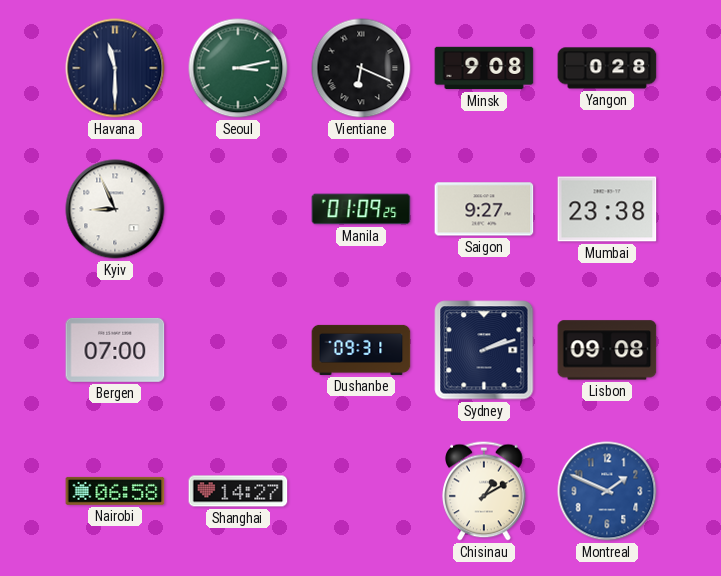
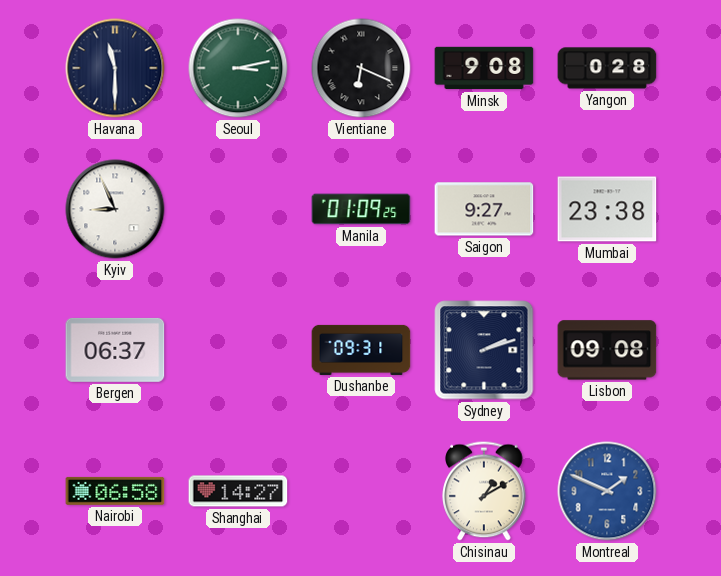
Bergen: 07:00 -> 06:37
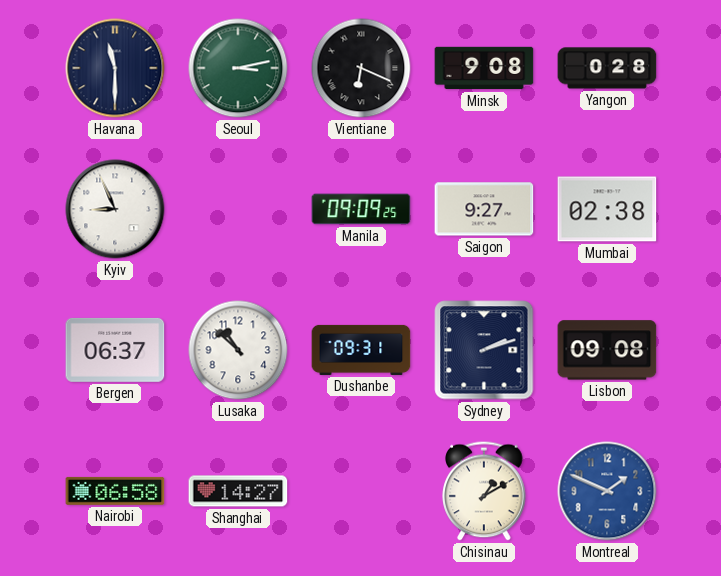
Manila: 01:09 -> 09:09
Mumbai: 23:38 -> 02:38
Lusaka: none -> 10:52
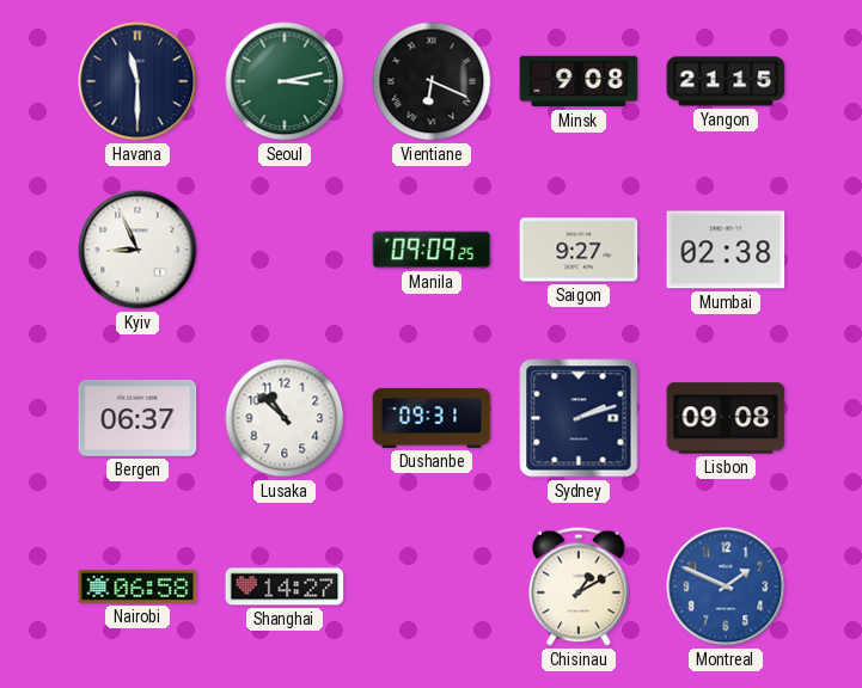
Yangon: 0:28 -> 21:15
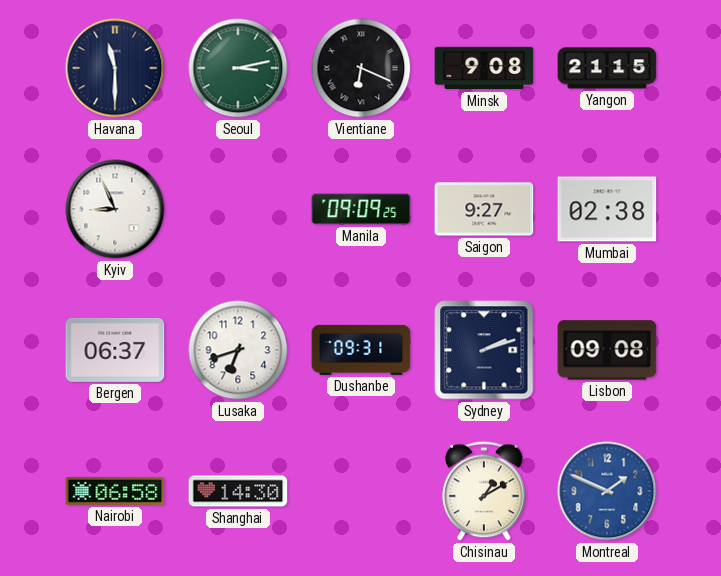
Lusaka: 10:52 -> 6:42
Shanghai: 14:27 -> 14:30
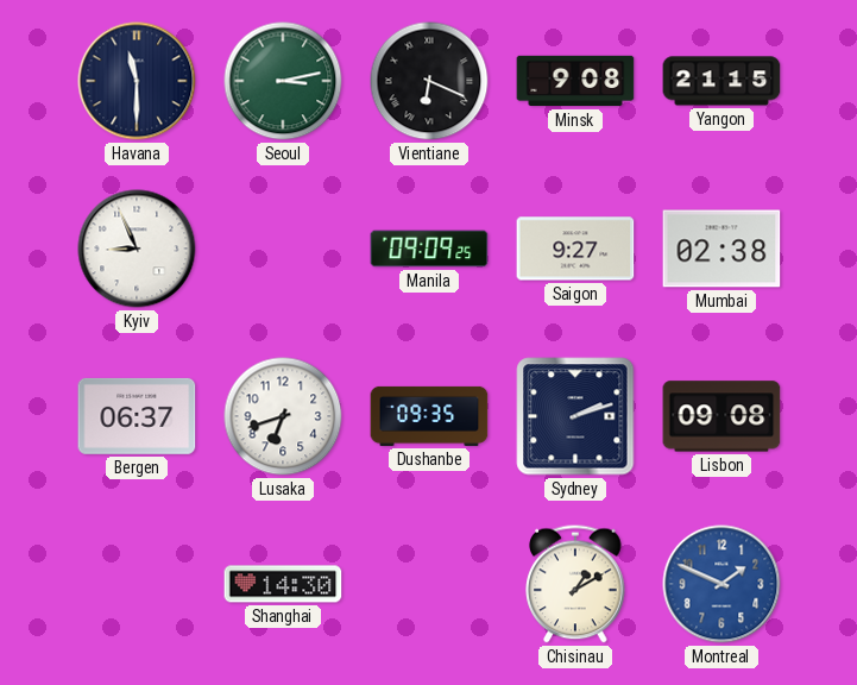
Dushanbe: 09:31 -> 09:35
Nairobi: 06:58 -> none
